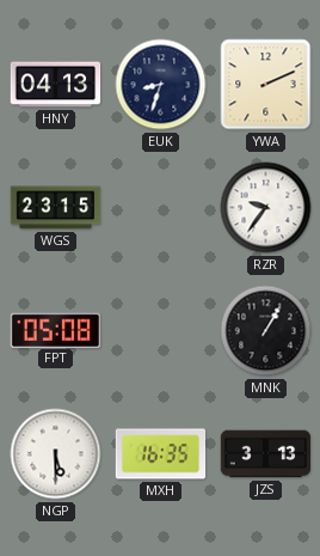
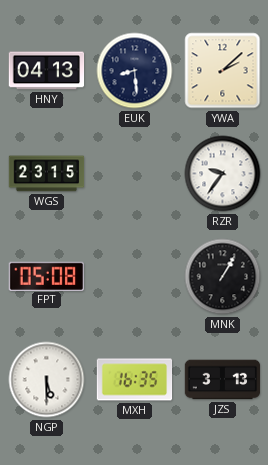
EUK: 8:33 -> 8:29
YWA: 2:11 -> 2:08
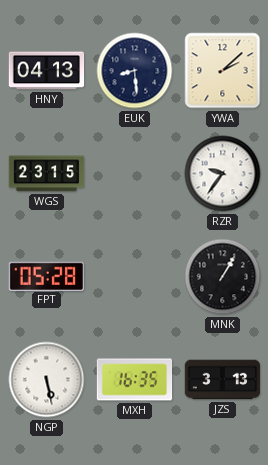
FPT: 05:08 -> 05:28
NGP: 5:30 -> 5:28
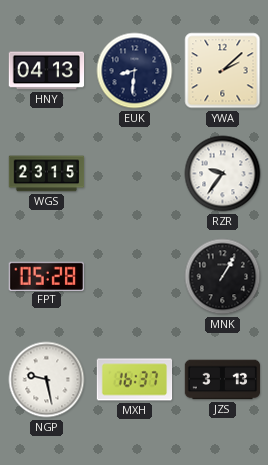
EUK: 8:29 -> 8:31
NGP: 5:28 -> 9:28
MXH: 16:35 -> 16:37
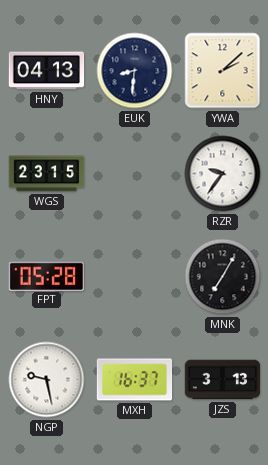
MNK: 1:05 -> 7:05
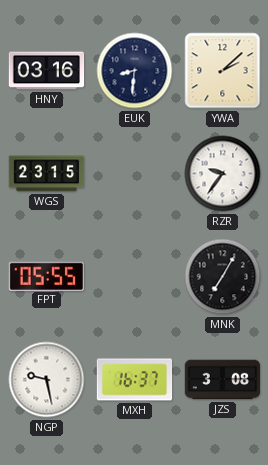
HNY: 04:13 -> 03:16
FPT: 05:28 -> 05:55
JZS: 3:13 -> 3:08
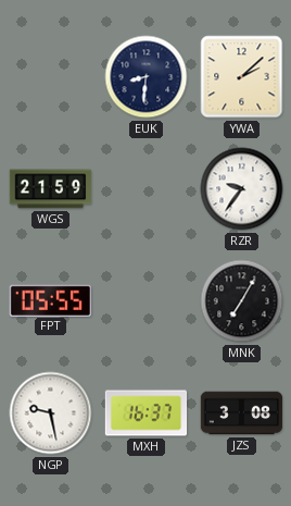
HNY: 03:16 -> none
WGS: 23:15 -> 21:59
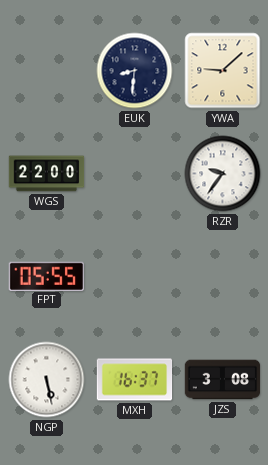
YWA: 2:08 -> 9:08
WGS: 21:59 -> 22:00
MNK: 7:05 -> none
NGP: 9:28 -> 5:28
